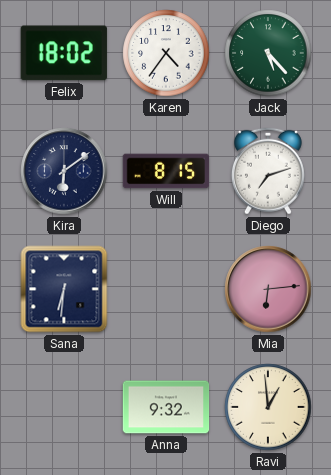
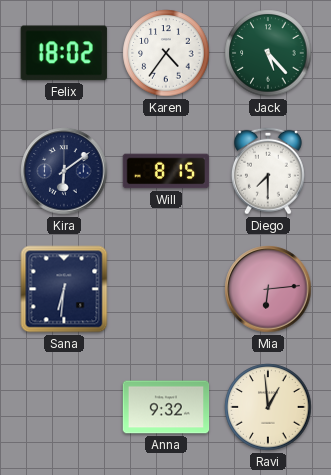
Diego: 7:12 -> 7:30
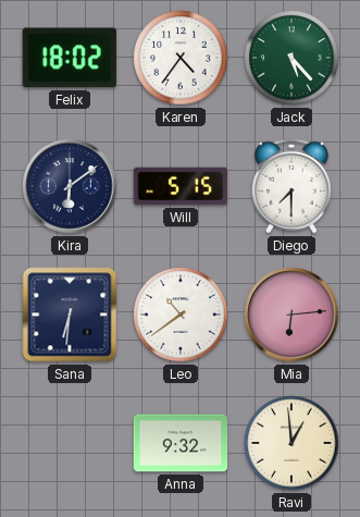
Will: 8:15 -> 5:15
Leo: none -> 10:39
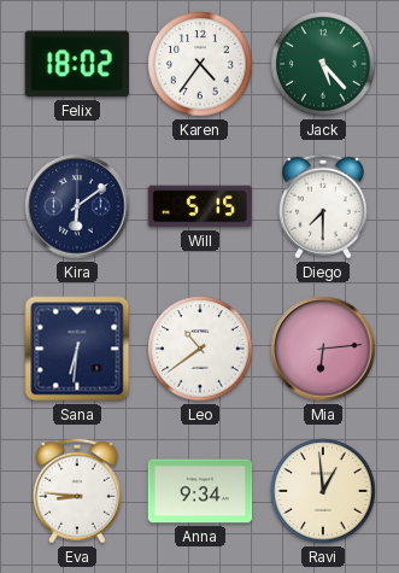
Eva: none -> 8:46
Anna: 9:32 -> 9:34
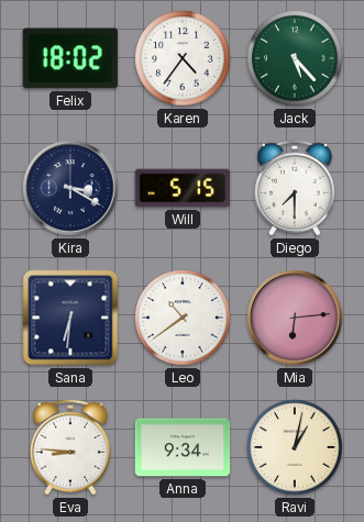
Kira: 6:09 -> 3:20
Ravi: 12:59 -> 1:02
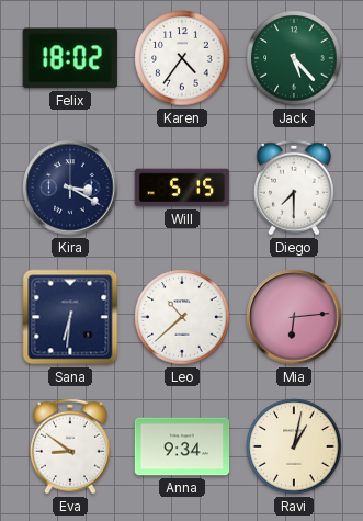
Leo: 10:39 -> 10:38
Eva: 8:46 -> 8:51
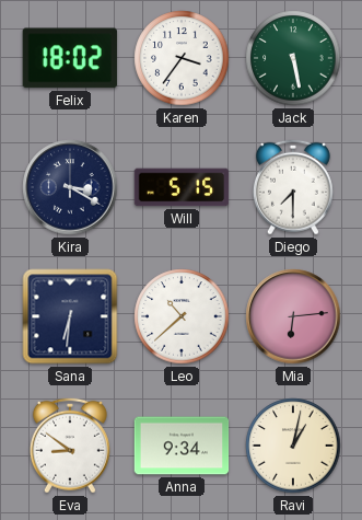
Karen: 4:36 -> 3:36
Jack: 5:23 -> 5:28
